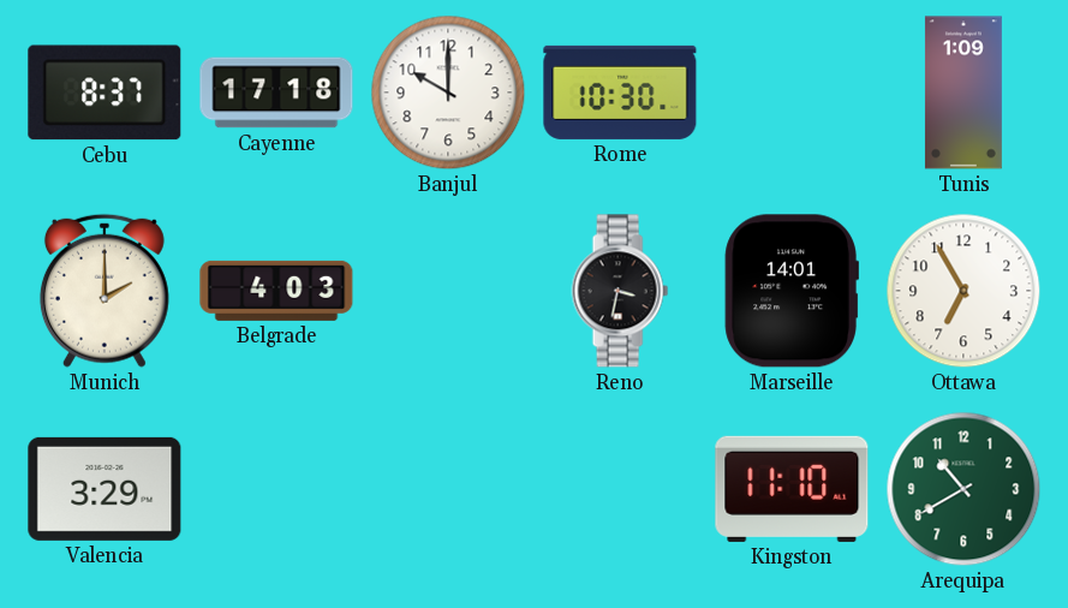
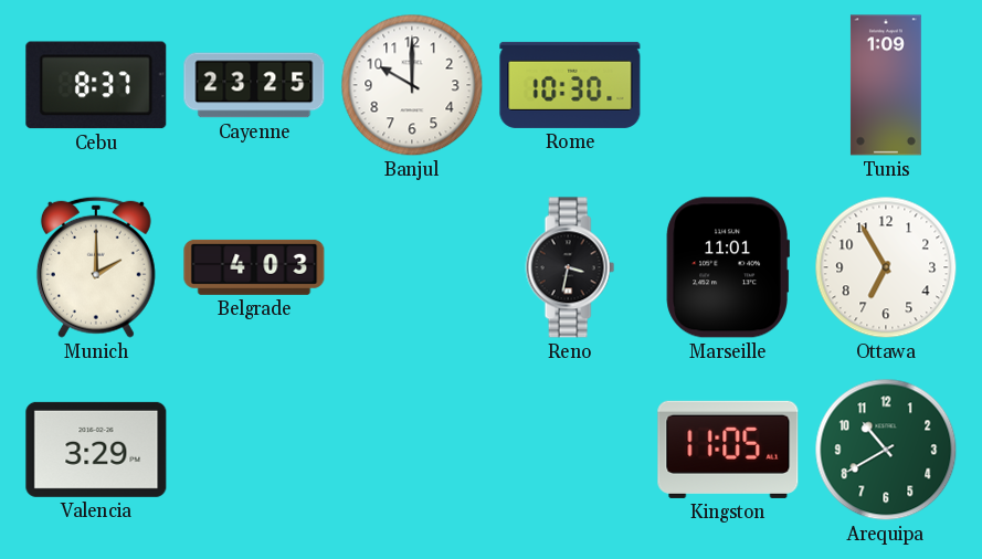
Cayenne: 17:18 -> 23:25
Marseille: 14:01 -> 11:01
Kingston: 11:10 -> 11:05
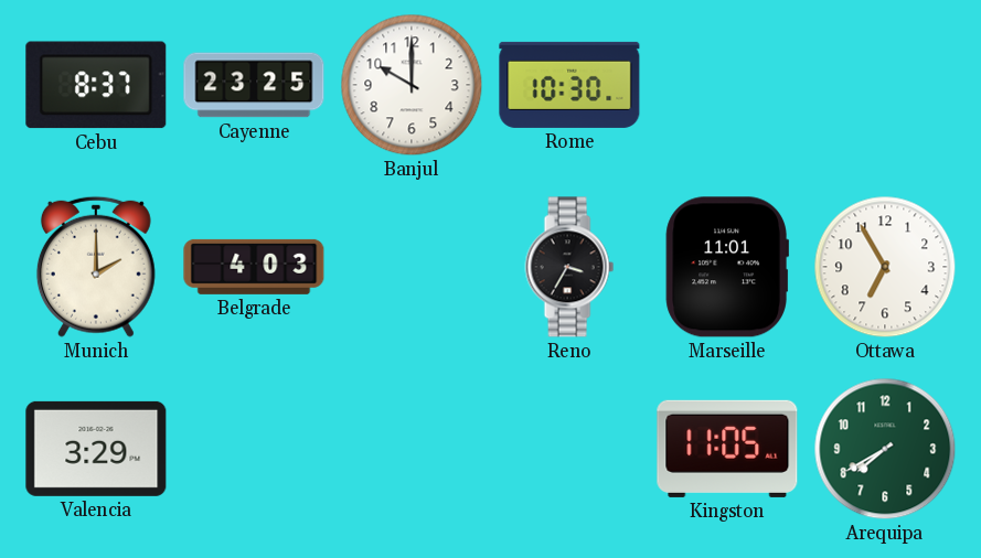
Tunis: 1:09 -> none
Reno: 3:32 -> 3:35
Arequipa: 10:40 -> 7:40
